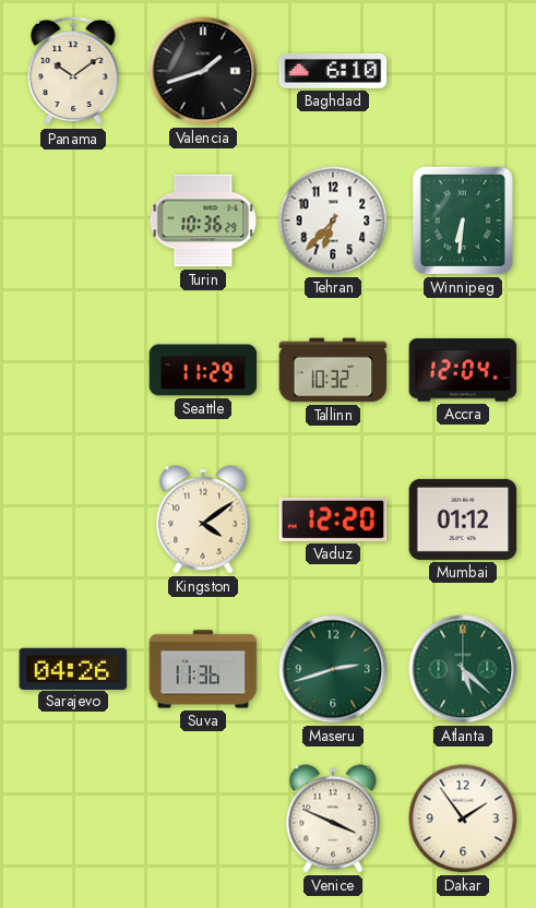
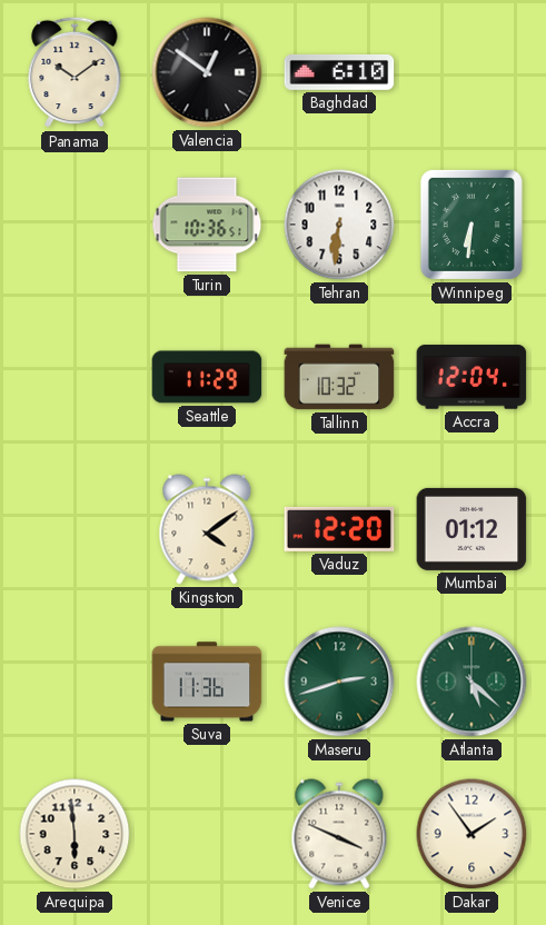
Valencia: 1:42 -> 12:51
Turin: 10:36:29 -> 10:36:51
Tehran: 6:37 -> 6:31
Sarajevo: 04:26 -> none
Arequipa: none -> 5:59
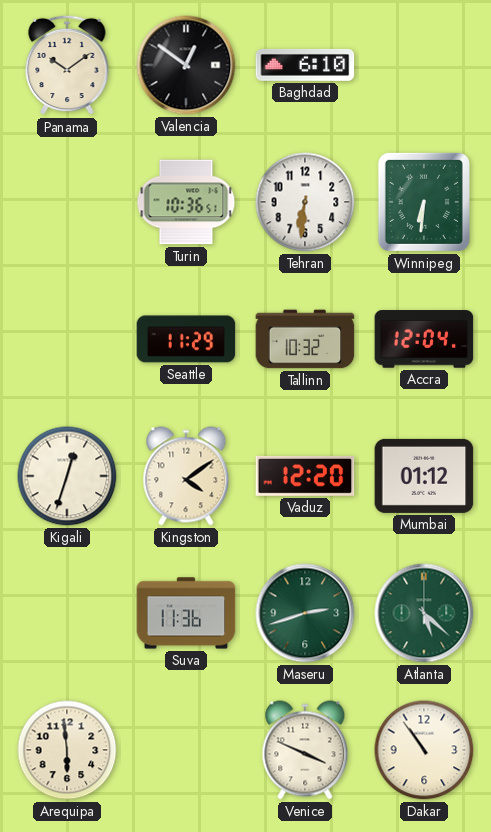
Kigali: none -> 12:33
Dakar: 1:54 -> 10:54
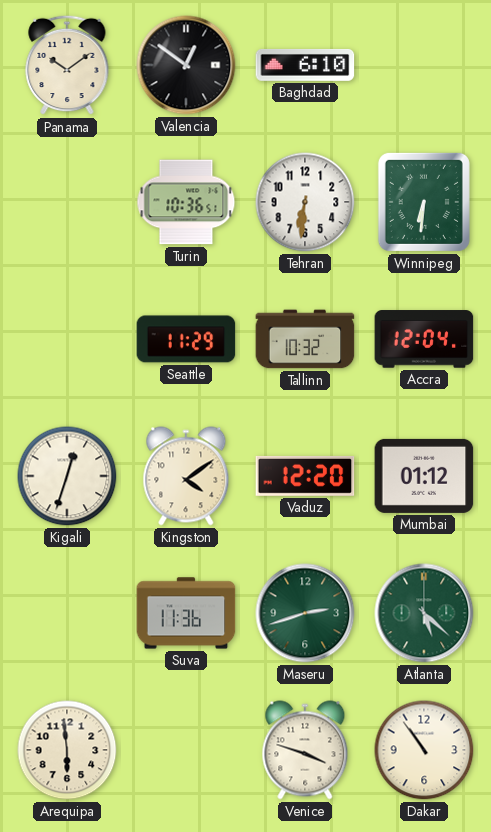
Venice: 3:49 -> 3:48
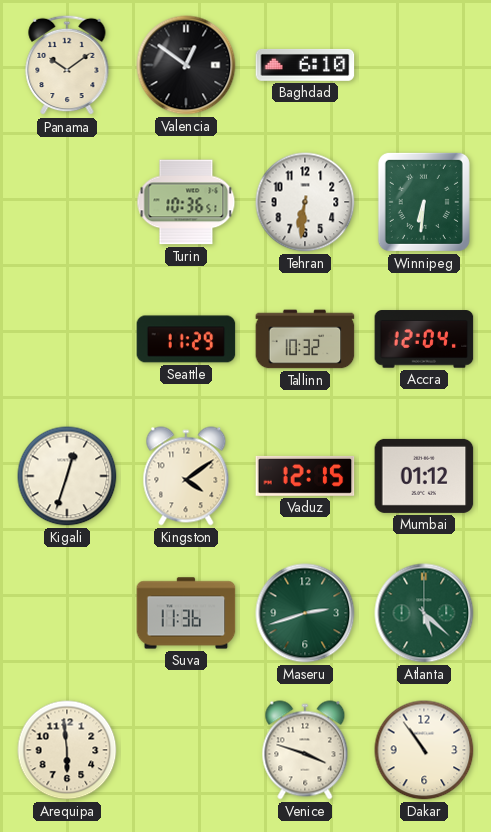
Vaduz: 12:20 -> 12:15
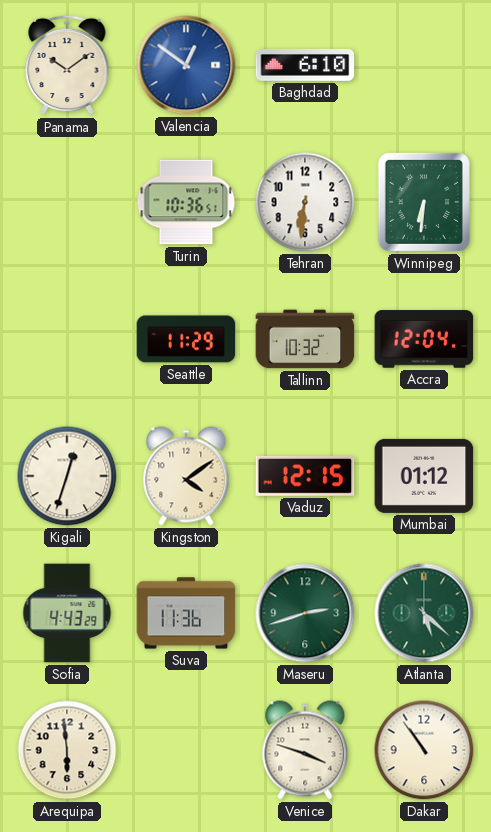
Valencia dial: black -> blue
Sofia: none -> 4:43
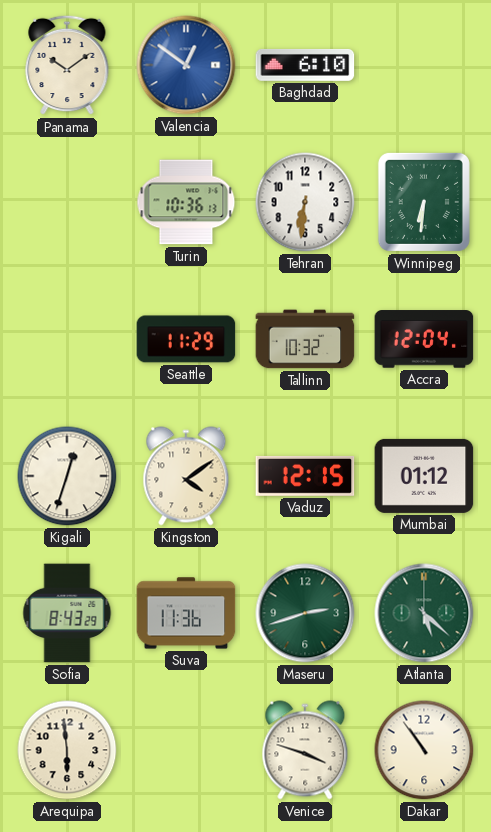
Turin: 10:36:51 -> 10:36:13
Sofia: 4:43 -> 8:43
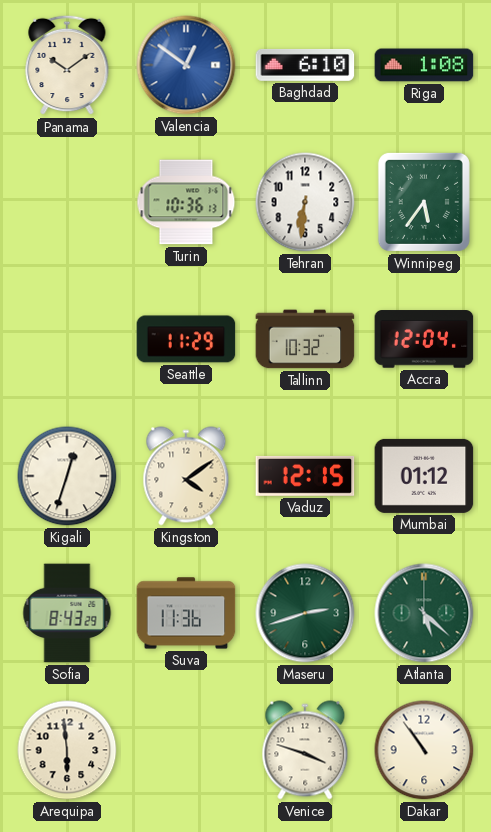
Riga: none -> 1:08
Winnipeg: 6:31 -> 5:36
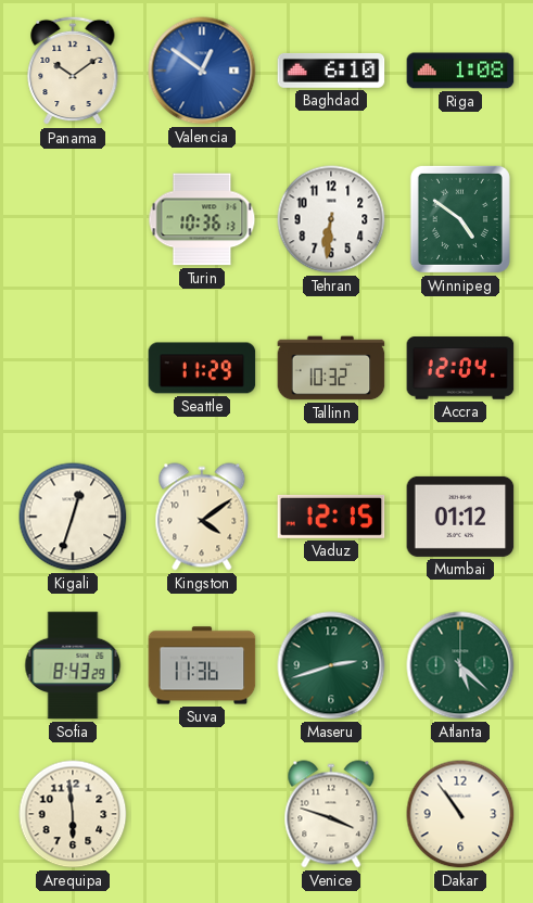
Winnipeg: 5:36 -> 4:51
